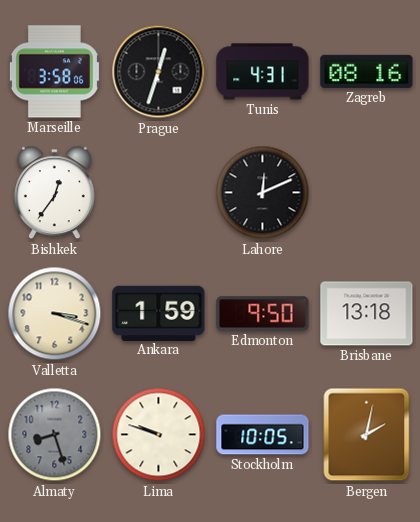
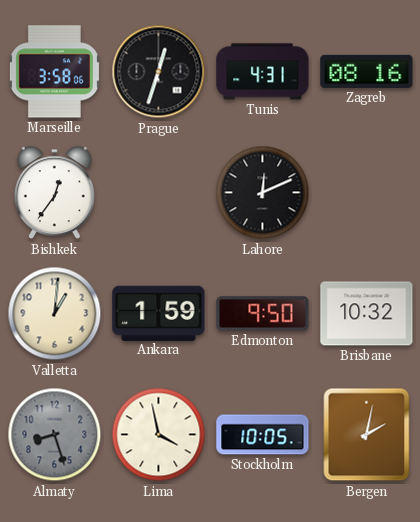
Valletta: 3:18 -> 1:01
Brisbane: 13:18 -> 10:32
Lima: 9:48 -> 3:58
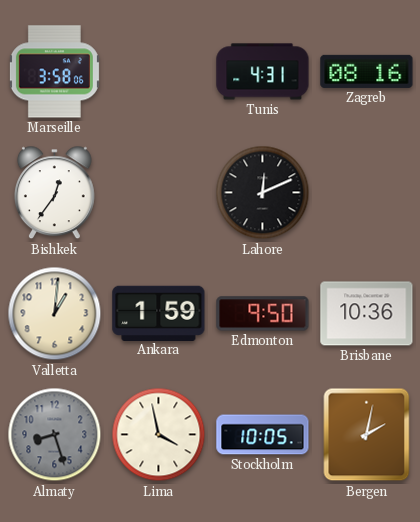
Prague: 12:33 -> none
Brisbane: 10:32 -> 10:36
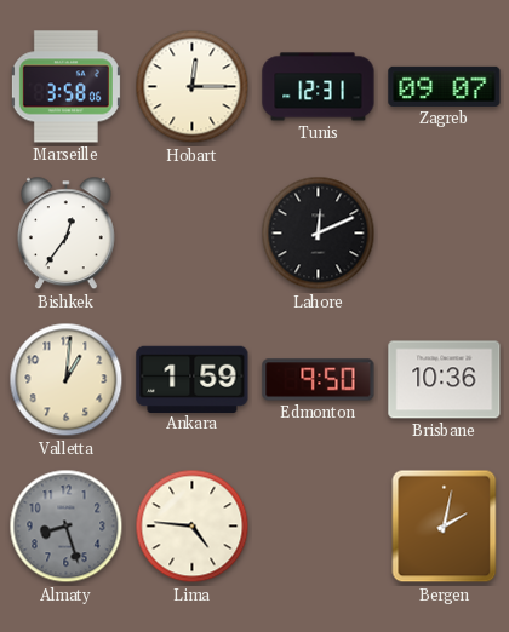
Hobart: none -> 12:15
Tunis: 4:31 -> 12:31
Zagreb: 08:16 -> 09:07
Lima: 3:58 -> 4:46
Stockholm: 10:05 -> none
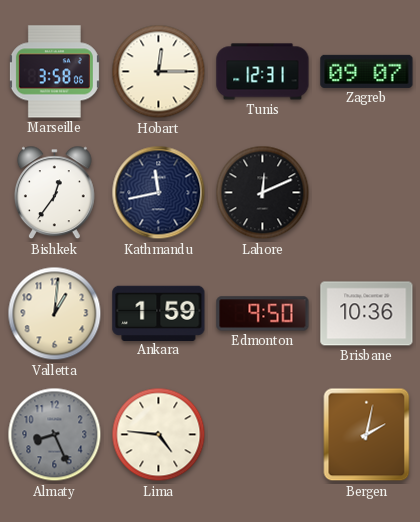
Kathmandu: none -> 11:43
Almaty: 8:27 -> 8:26
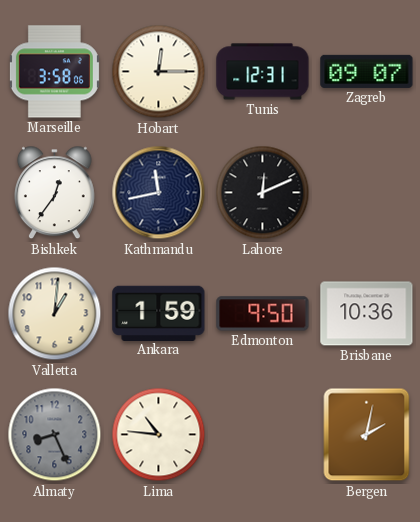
Lima: 4:46 -> 10:46
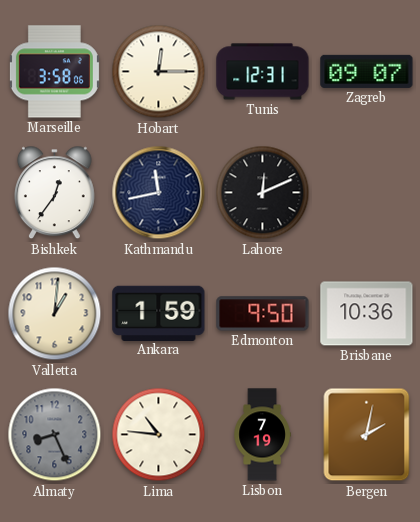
Lisbon: none -> 7:19
